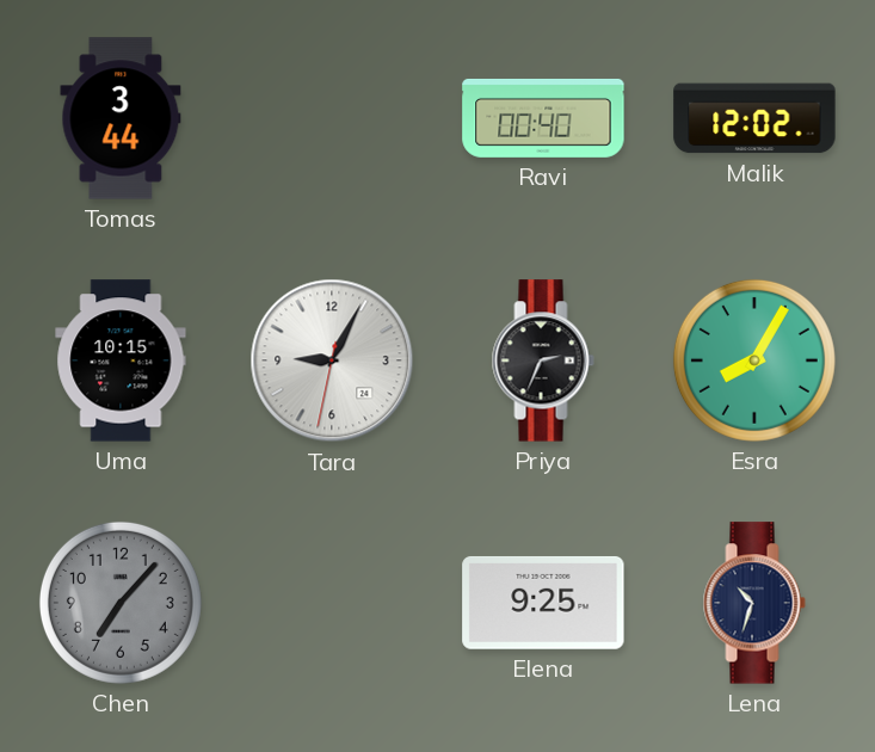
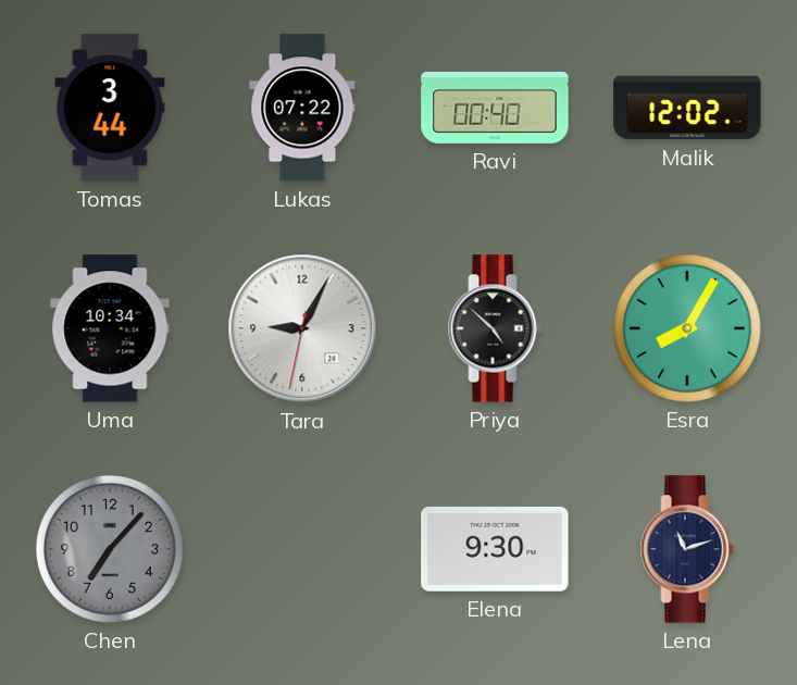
Lukas: none -> 07:22
Uma: 10:15 -> 10:34
Priya: 2:34 -> 4:52
Elena: 9:25 -> 9:30
Lena: 10:33 -> 11:12
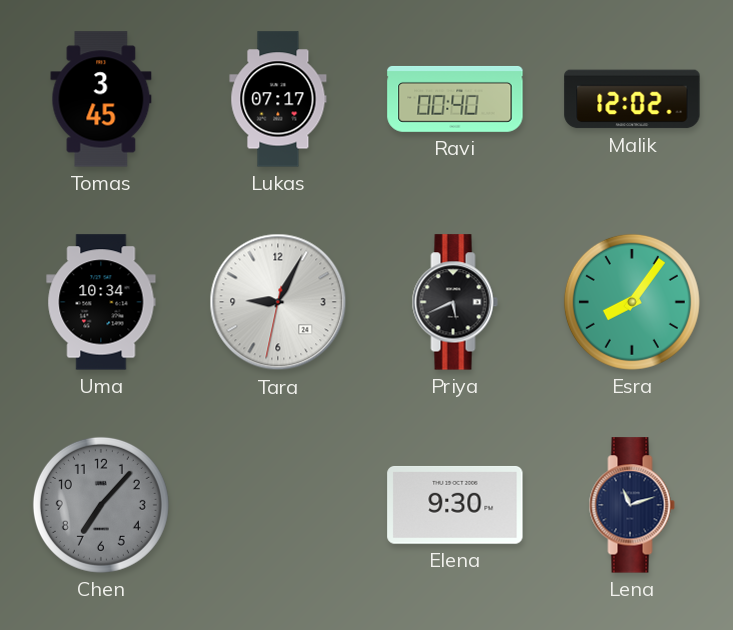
Tomas: 3:44 -> 3:45
Lukas: 07:22 -> 07:17
Priya: 4:52 -> 5:41
Esra: 8:05 -> 8:06
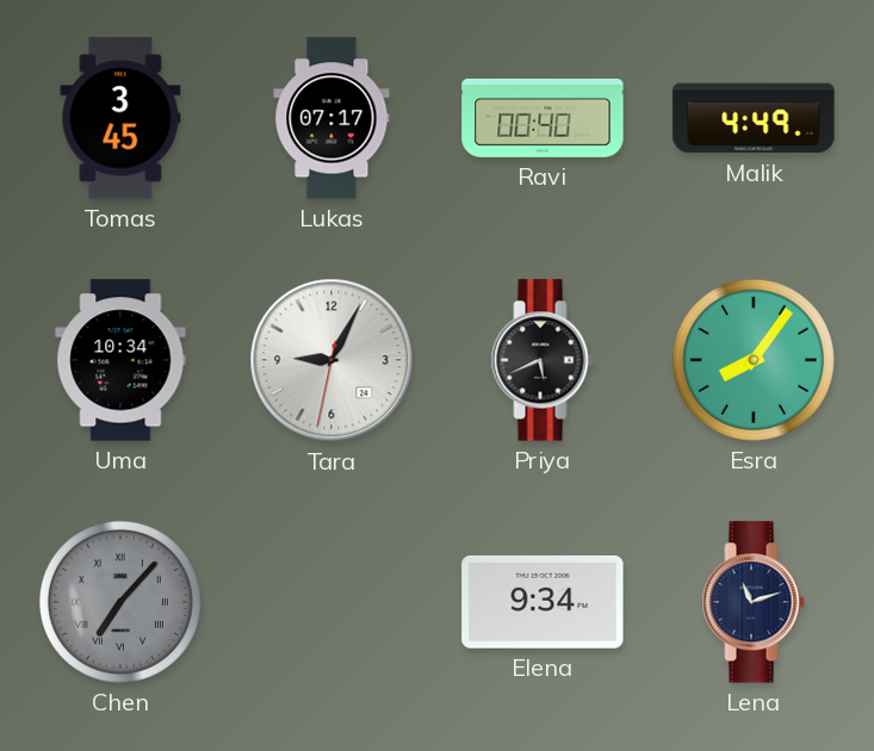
Malik: 12:02 -> 4:49
Chen numerals: Arabic -> Roman
Elena: 9:30 -> 9:34
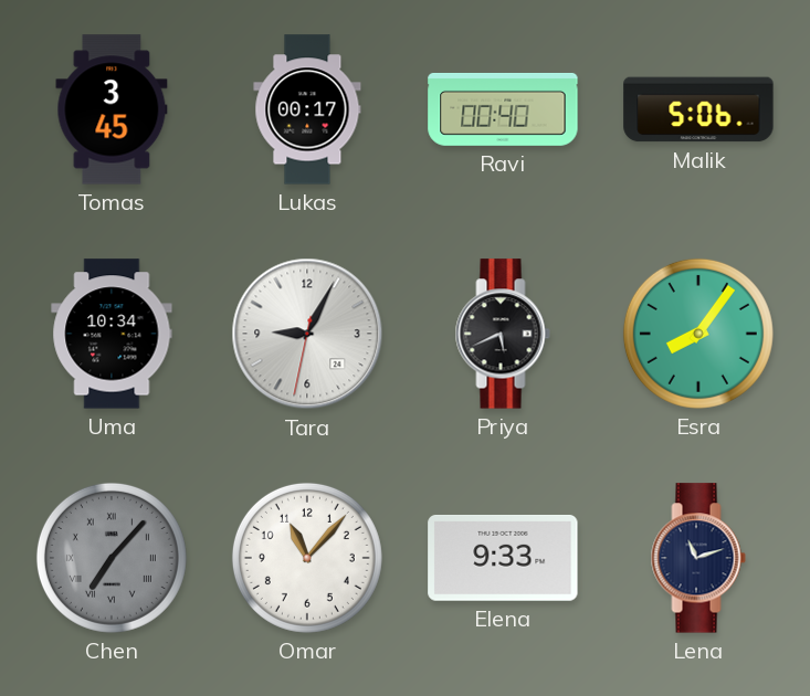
Lukas: 07:17 -> 00:17
Malik: 4:49 -> 5:06
Omar: none -> 11:07
Elena: 9:34 -> 9:33
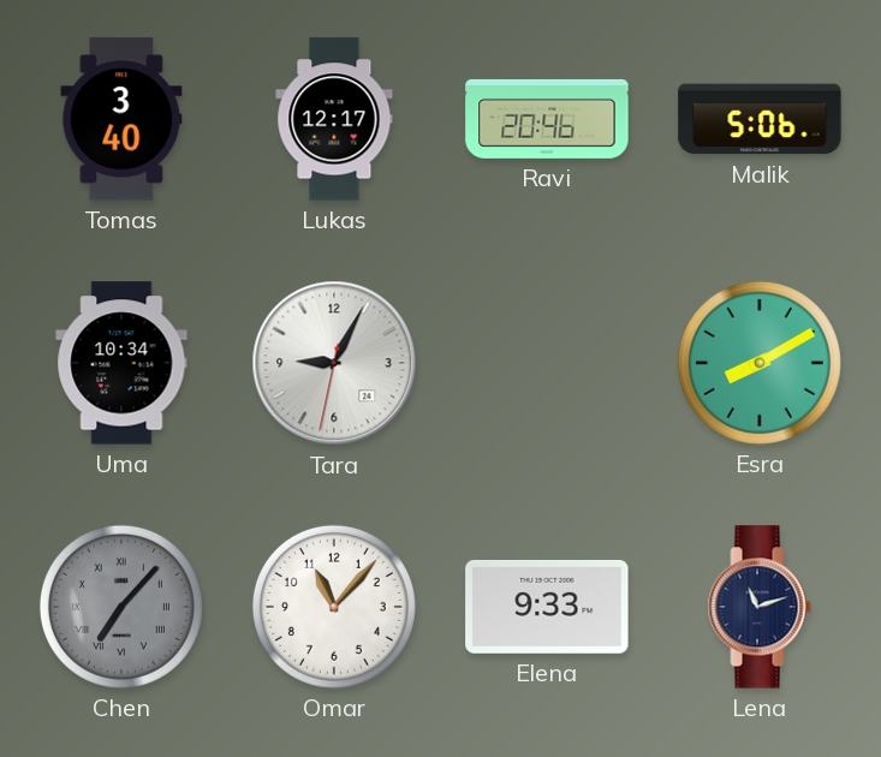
Tomas: 3:45 -> 3:40
Lukas: 00:17 -> 12:17
Ravi: 00:40 -> 20:46
Priya: 5:41 -> none
Esra: 8:06 -> 8:10
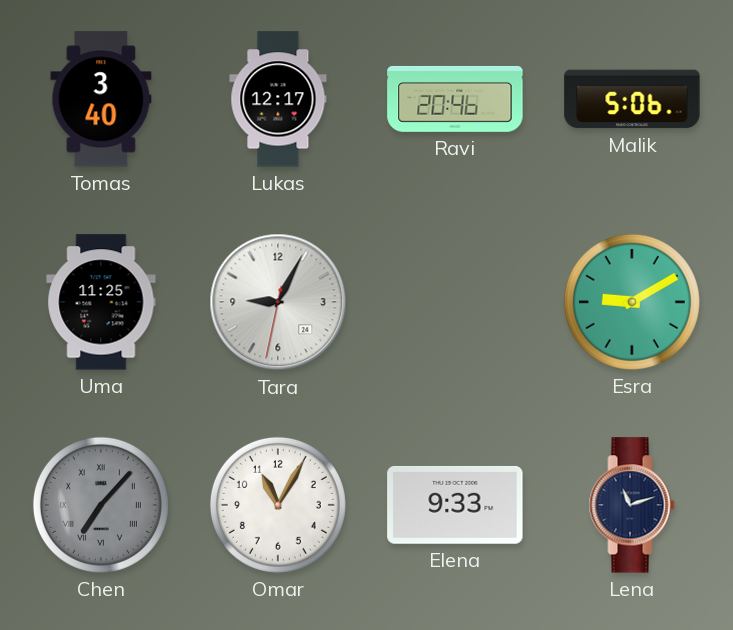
Uma: 10:34 -> 11:25
Esra: 8:10 -> 9:10
Omar: 11:07 -> 11:05
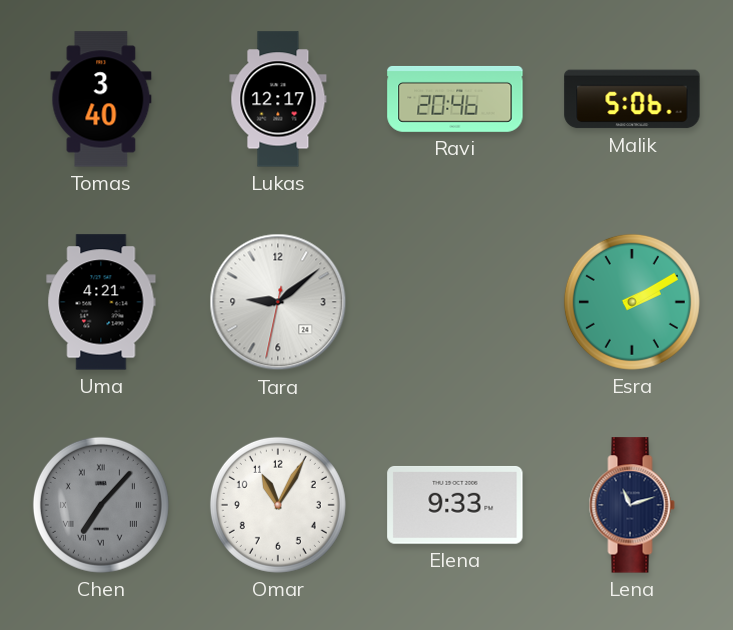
Uma: 11:25 -> 4:21
Tara: 9:04 -> 9:08
Esra: 9:10 -> 2:10
